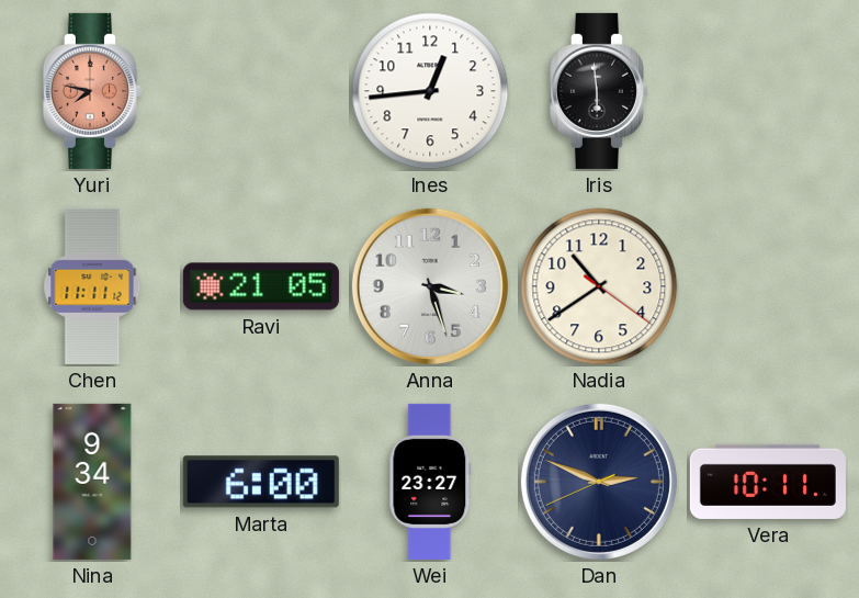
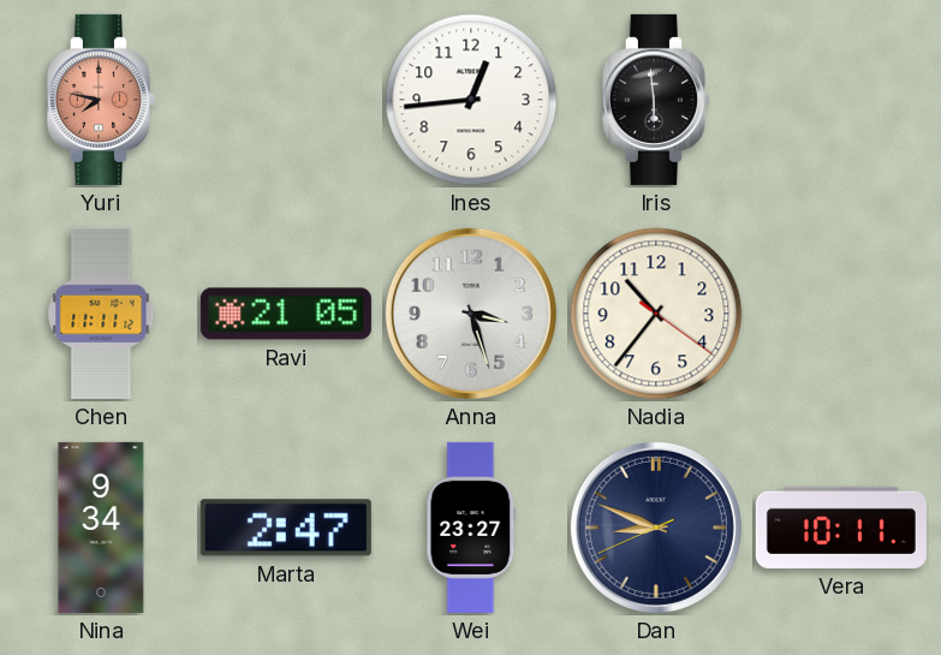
Nadia: 10:39 -> 10:36
Marta: 6:00 -> 2:47
Dan: 2:48 -> 8:48
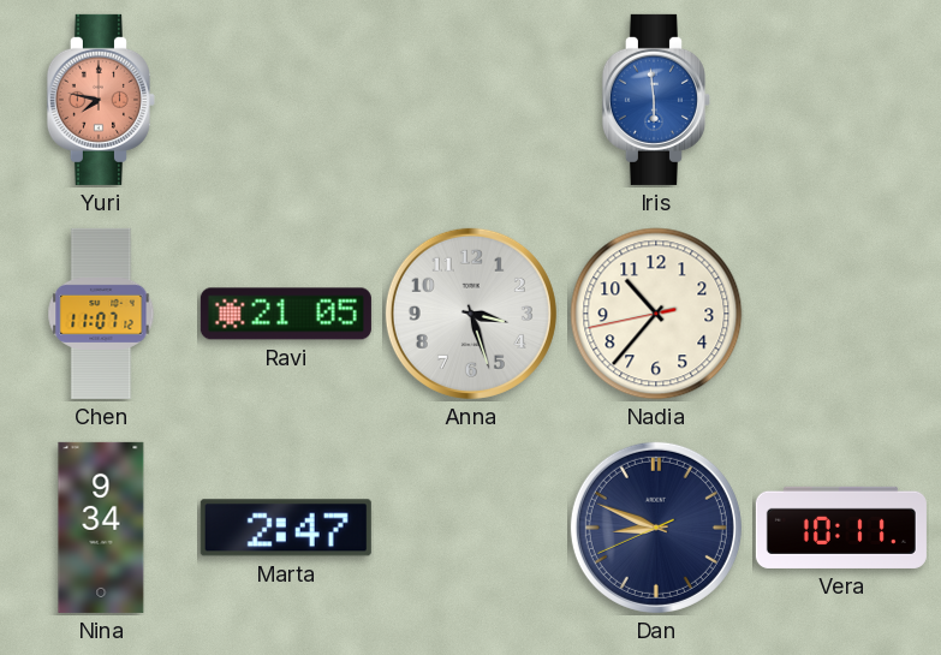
Ines: 12:44 -> none
Iris dial: black -> blue
Chen: 11:11 -> 11:07
Nadia: 10:36:21 -> 10:36:43
Wei: 23:27 -> none
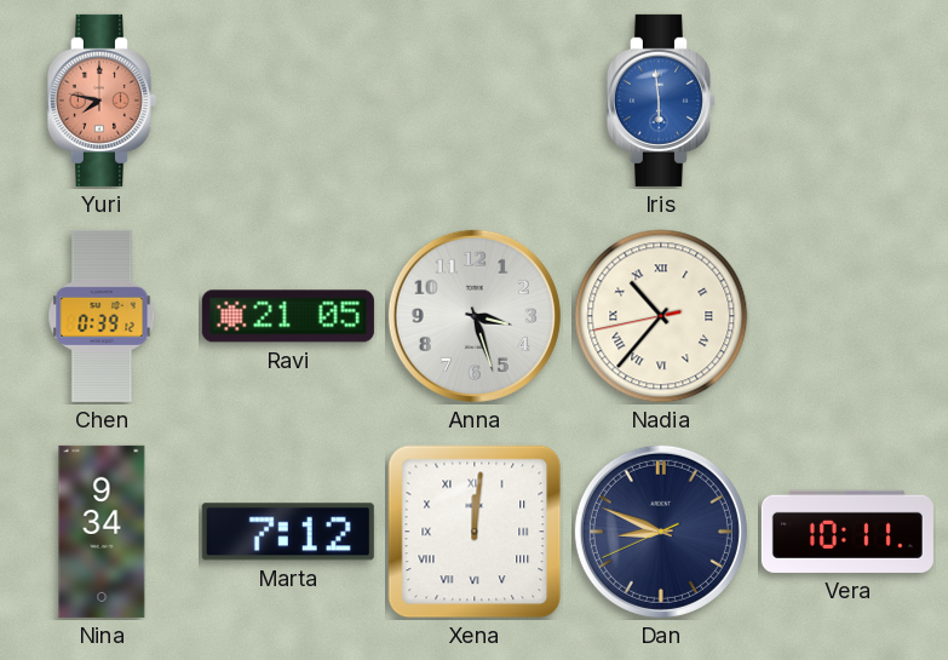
Chen: 11:07 -> 0:39
Nadia numerals: Arabic -> Roman
Marta: 2:47 -> 7:12
Xena: none -> 12:01
